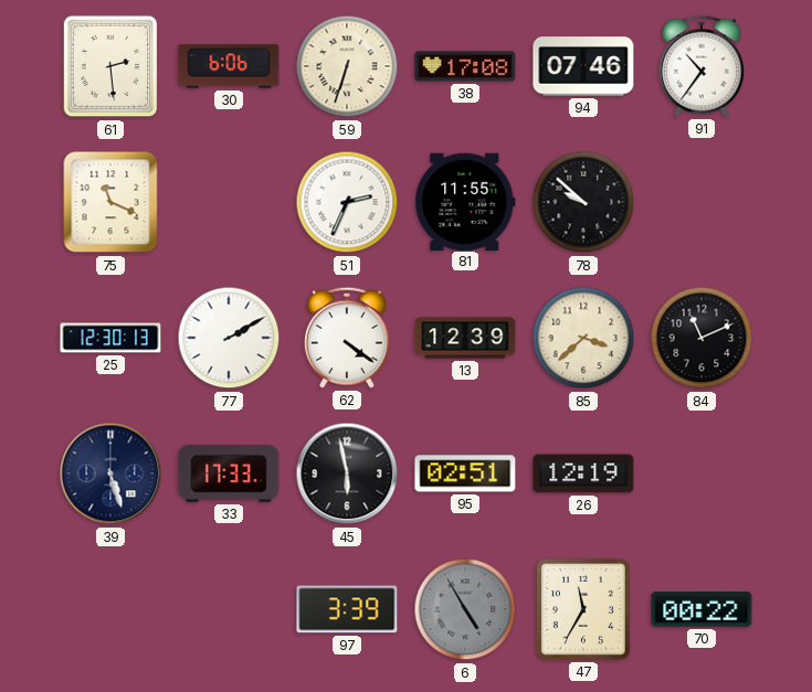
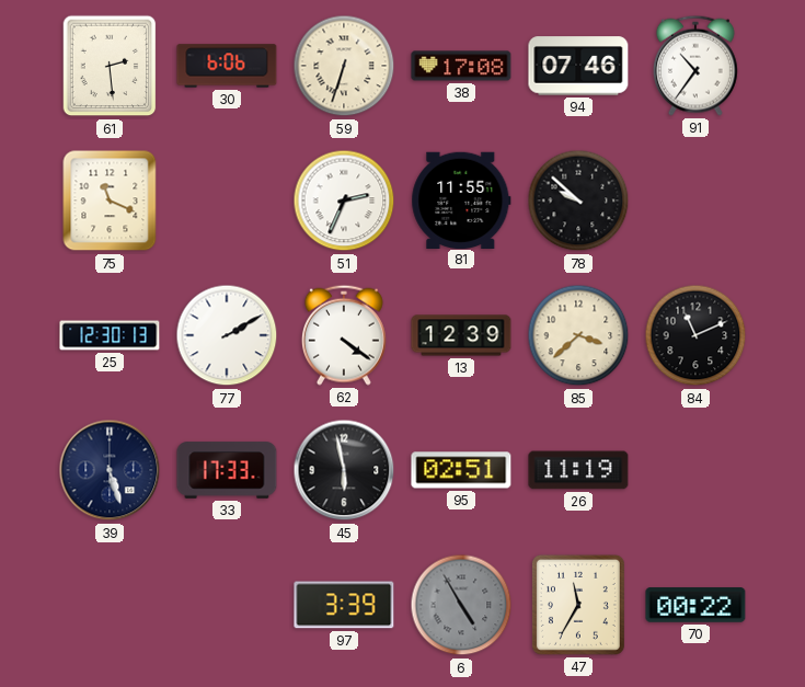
26: 12:19 -> 11:19
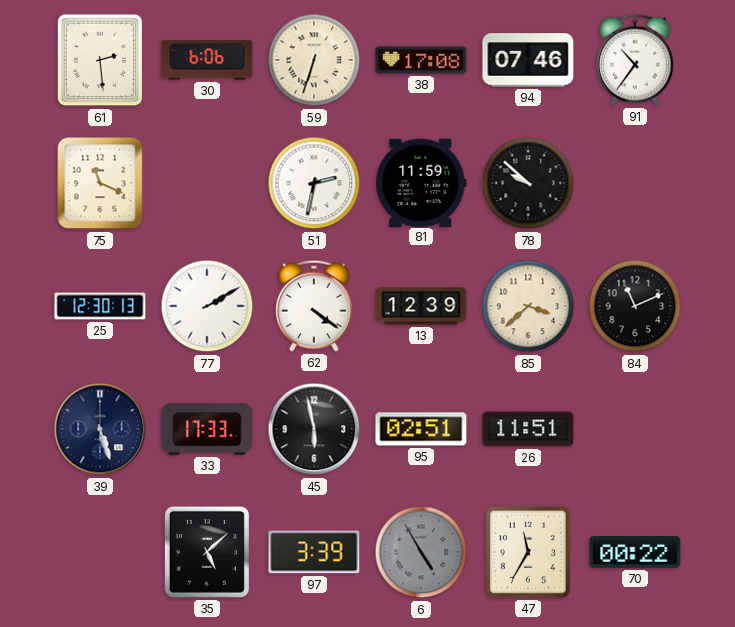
51: 2:34 -> 2:32
81: 11:55 -> 11:59
26: 11:19 -> 11:51
35: none -> 5:08
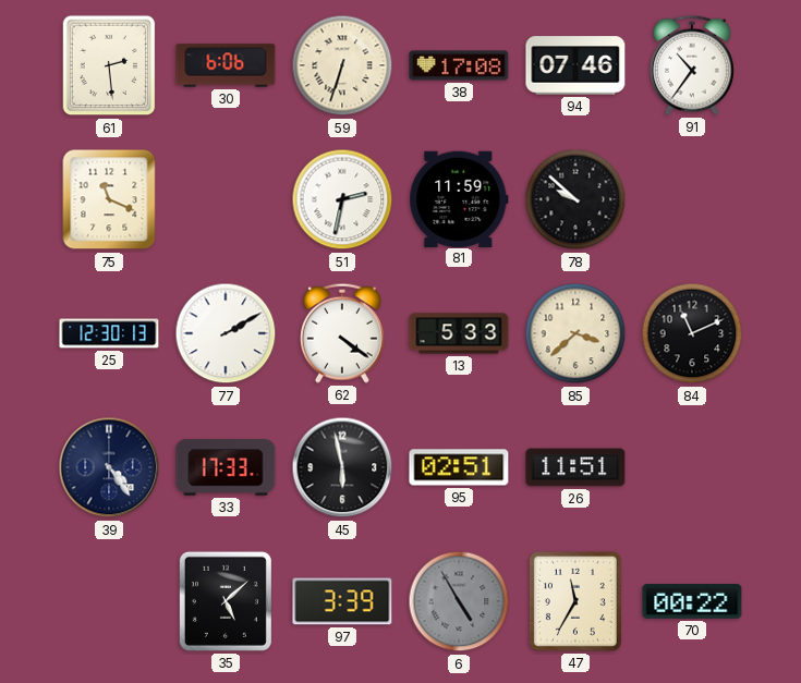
13: 12:39 -> 5:33
39: 5:27 -> 4:24
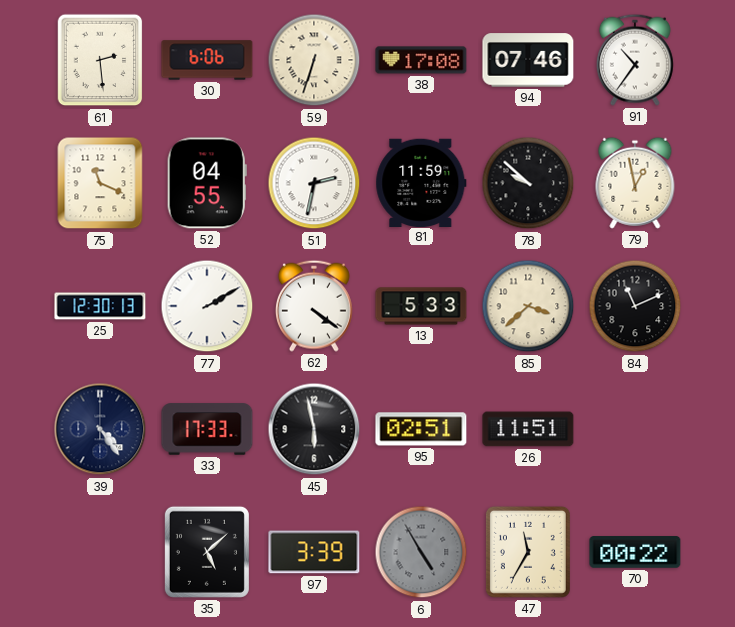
52: none -> 04:55
79: none -> 12:58
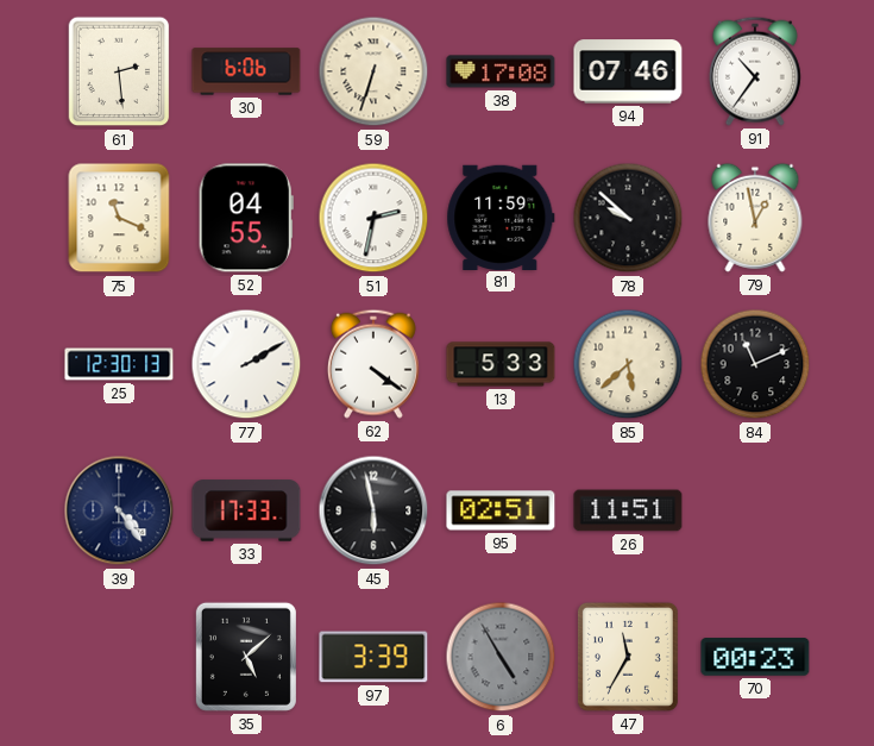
85: 3:38 -> 5:38
70: 00:22 -> 00:23
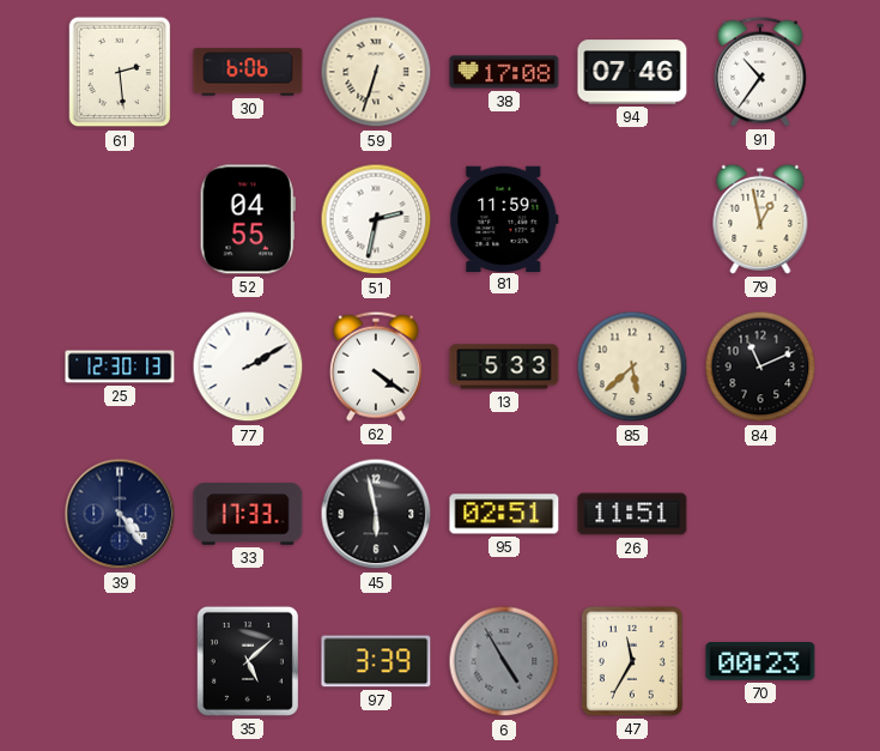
75: 11:19 -> none
78: 9:52 -> none
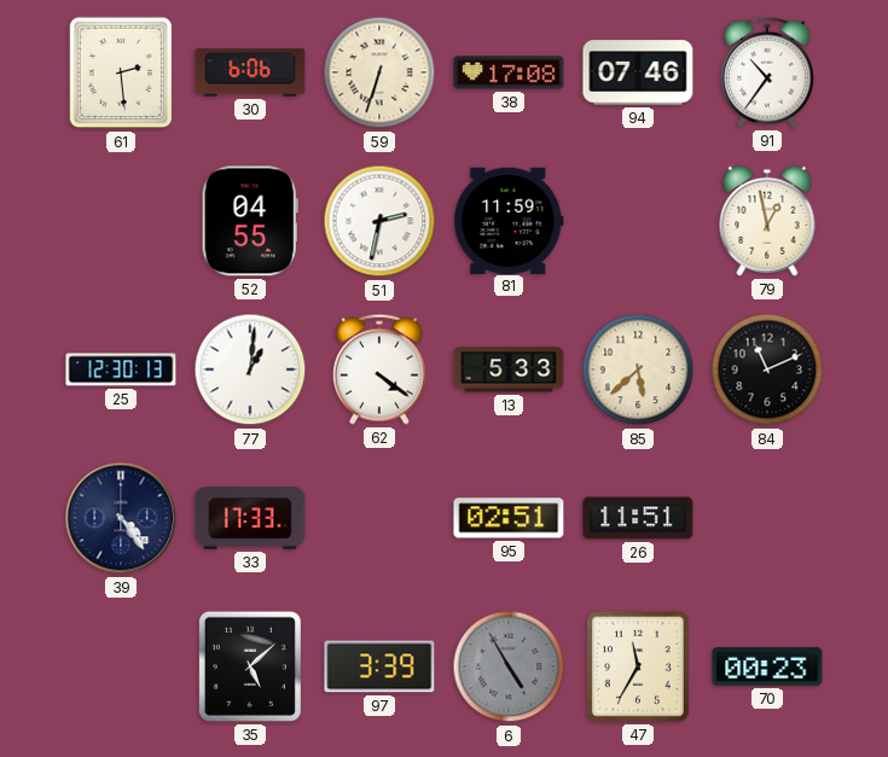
77: 2:10 -> 1:01
45: 5:58 -> none
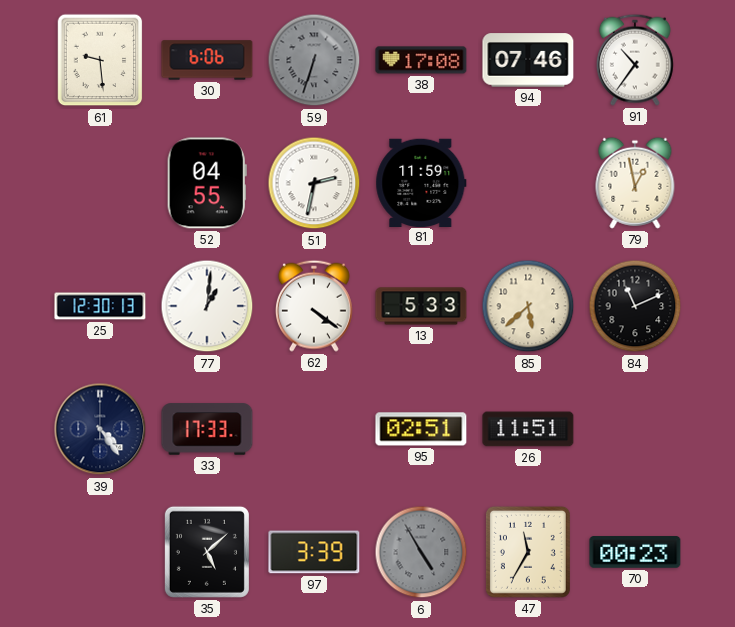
61: 2:29 -> 9:29
59 dial: cream -> grey
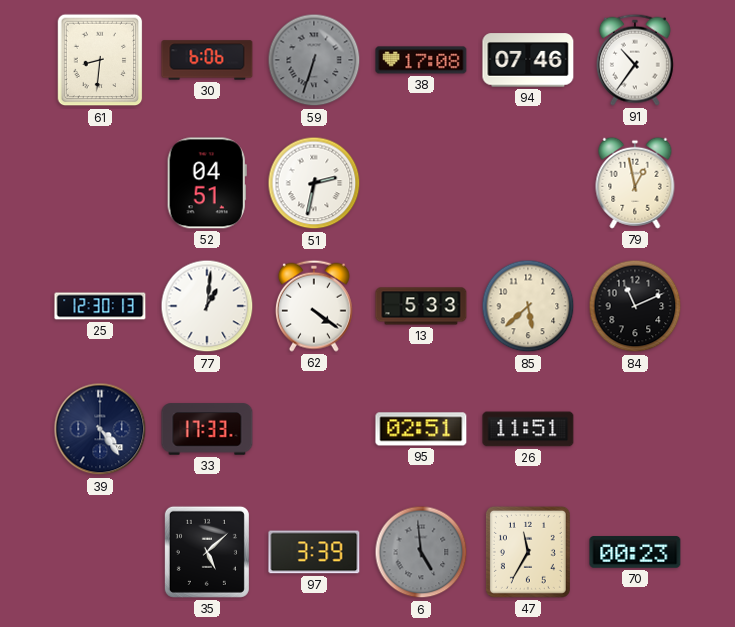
61: 9:29 -> 8:31
52: 04:55 -> 04:51
81: 11:59 -> none
6: 4:55 -> 4:59
